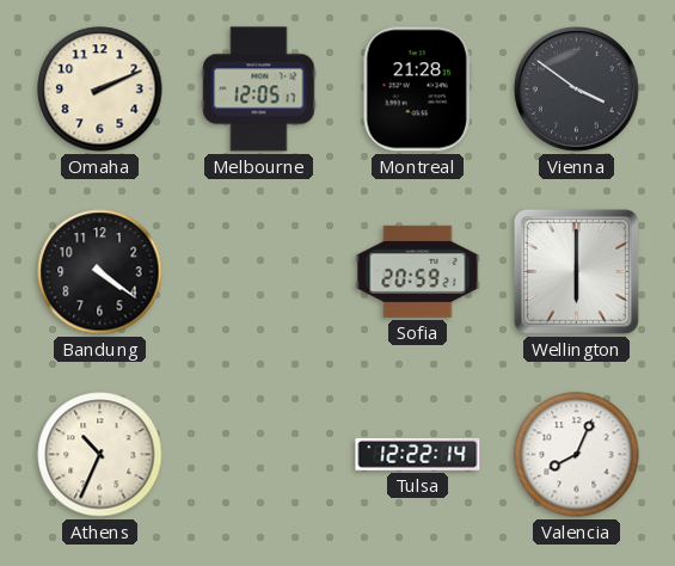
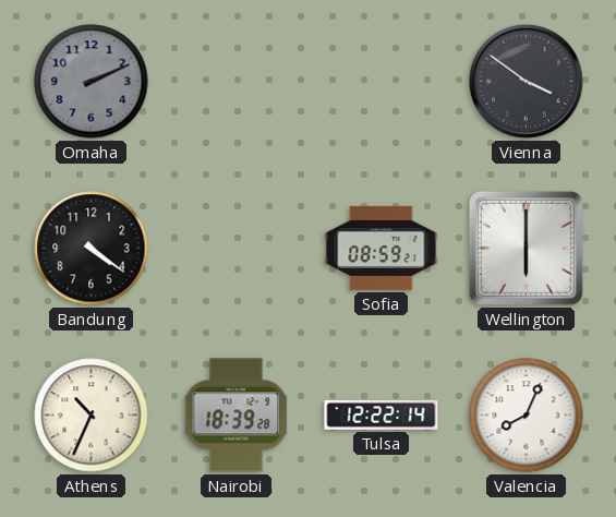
Omaha dial: cream -> grey
Melbourne: 12:05 -> none
Montreal: 21:28 -> none
Sofia: 20:59 -> 08:59
Nairobi: none -> 18:39
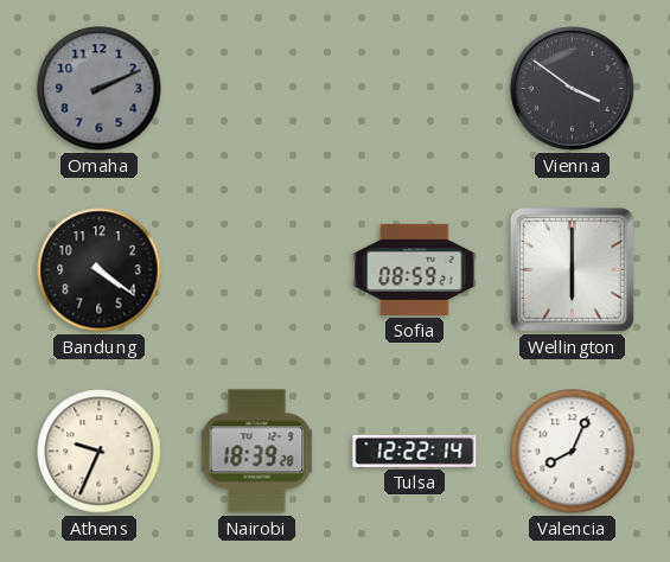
Athens: 10:34 -> 9:34
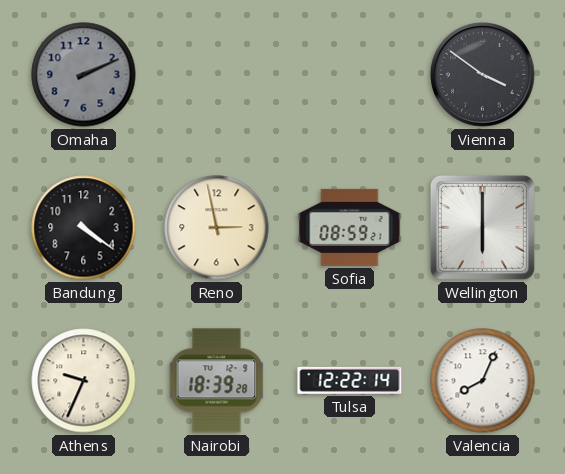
Reno: none -> 2:58
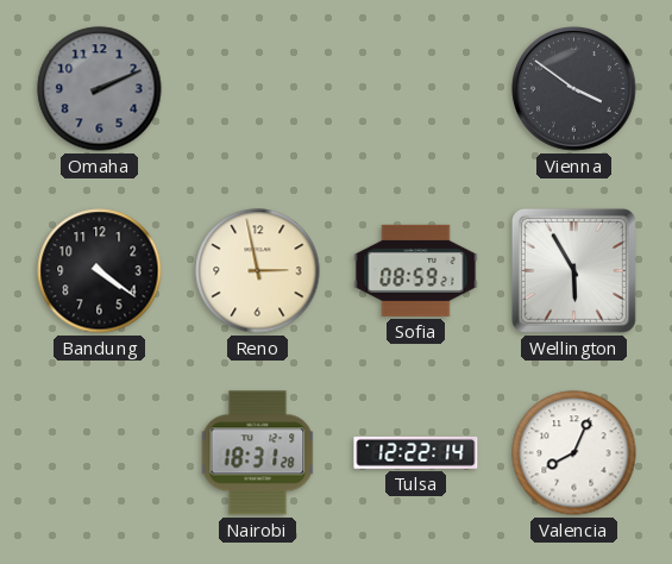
Wellington: 6:00 -> 5:55
Athens: 9:34 -> none
Nairobi: 18:39 -> 18:31
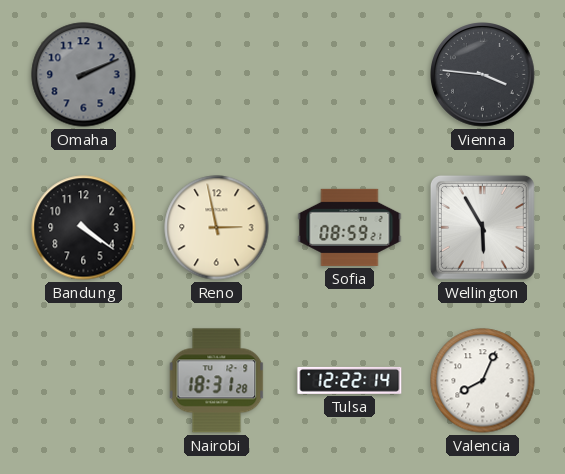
Vienna: 3:51 -> 3:46
